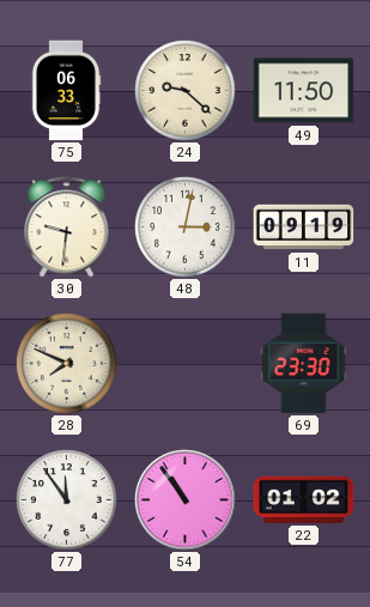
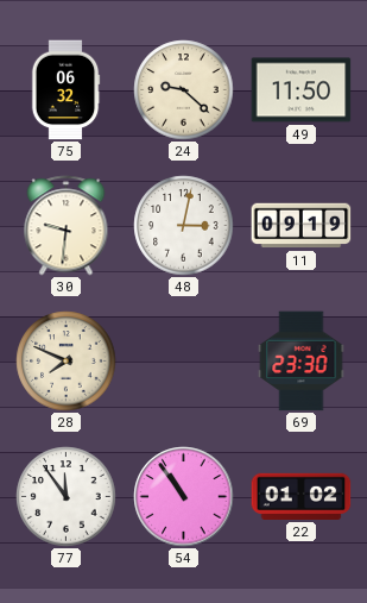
75: 06:33 -> 06:32
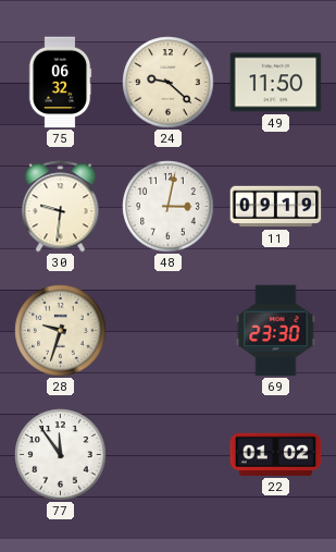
28: 7:49 -> 9:33
54: 10:54 -> none
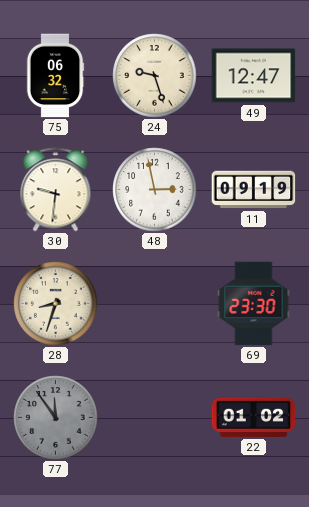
24: 9:22 -> 9:27
49: 11:50 -> 12:47
48: 3:02 -> 2:58
28: 9:33 -> 8:33
77 dial: white -> grey
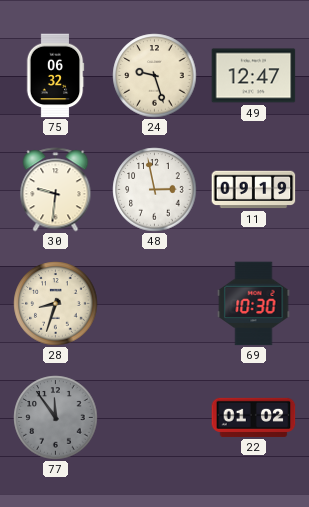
69: 23:30 -> 10:30
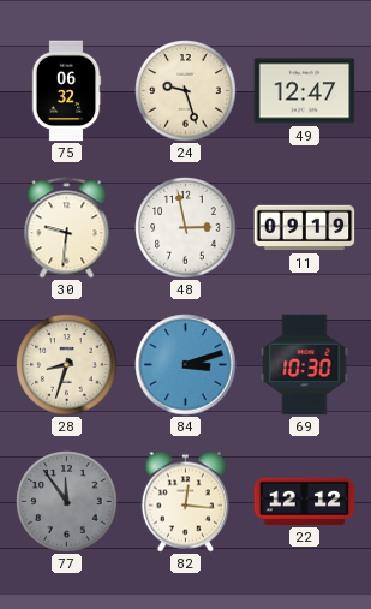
84: none -> 3:12
82: none -> 12:16
22: 01:02 -> 12:12
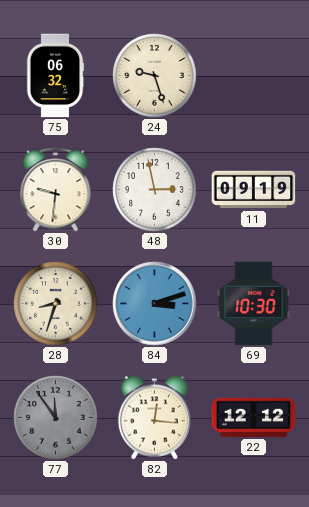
49: 12:47 -> none
